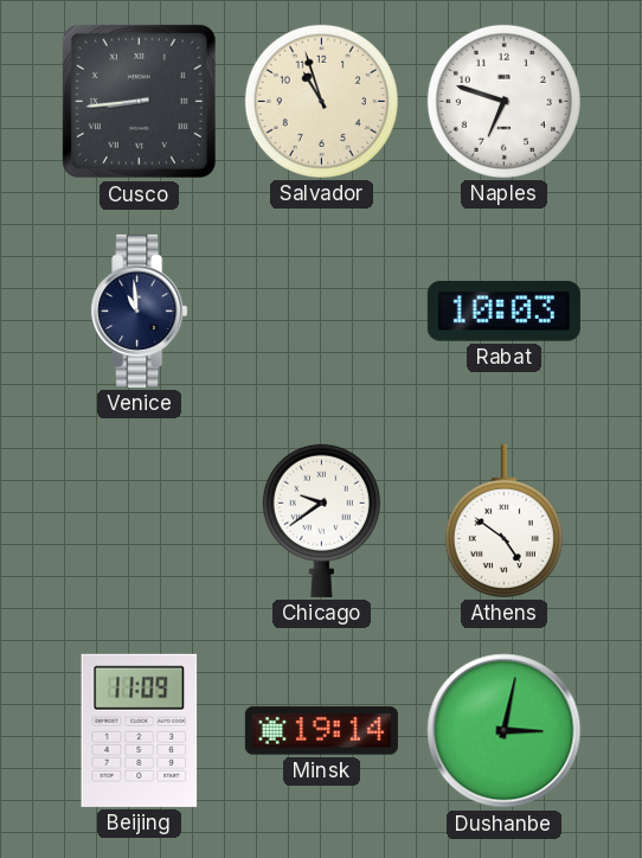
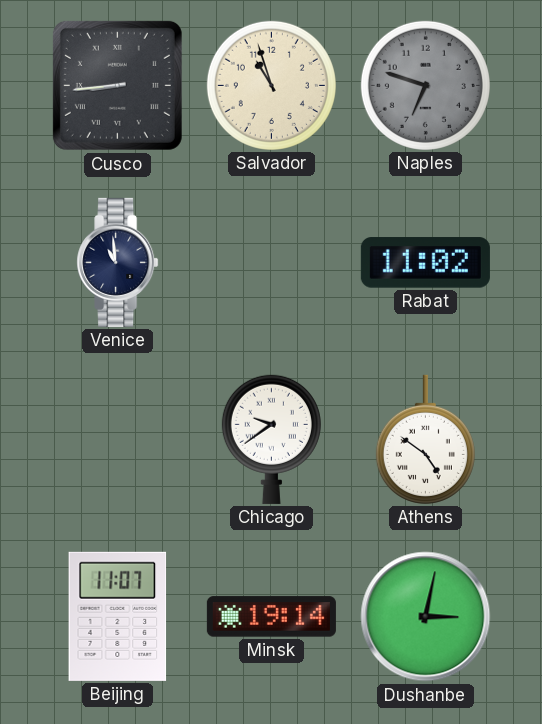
Naples dial: white -> grey
Rabat: 10:03 -> 11:02
Beijing: 11:09 -> 11:07
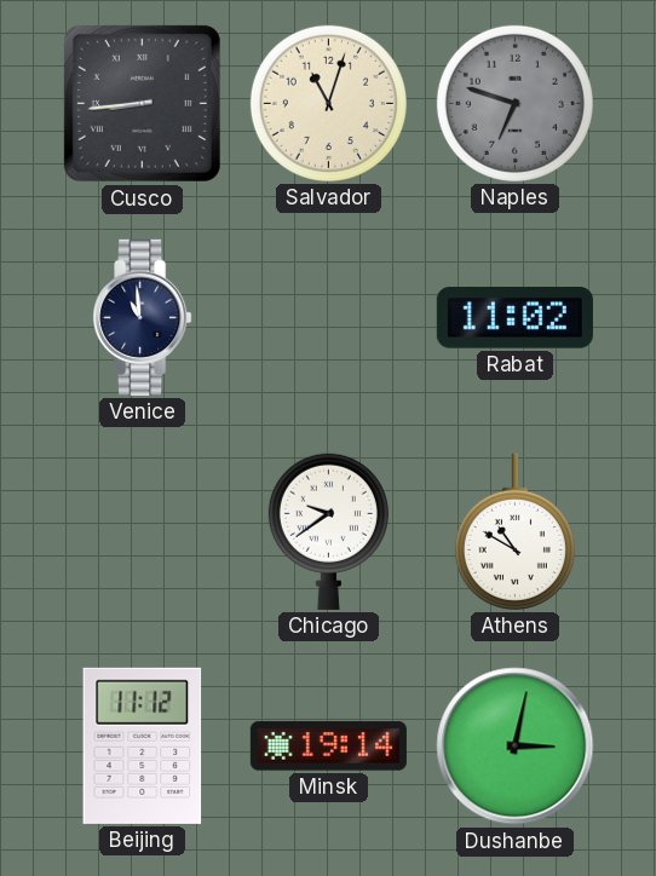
Salvador: 10:57 -> 11:03
Athens: 4:51 -> 10:50
Beijing: 11:07 -> 11:12
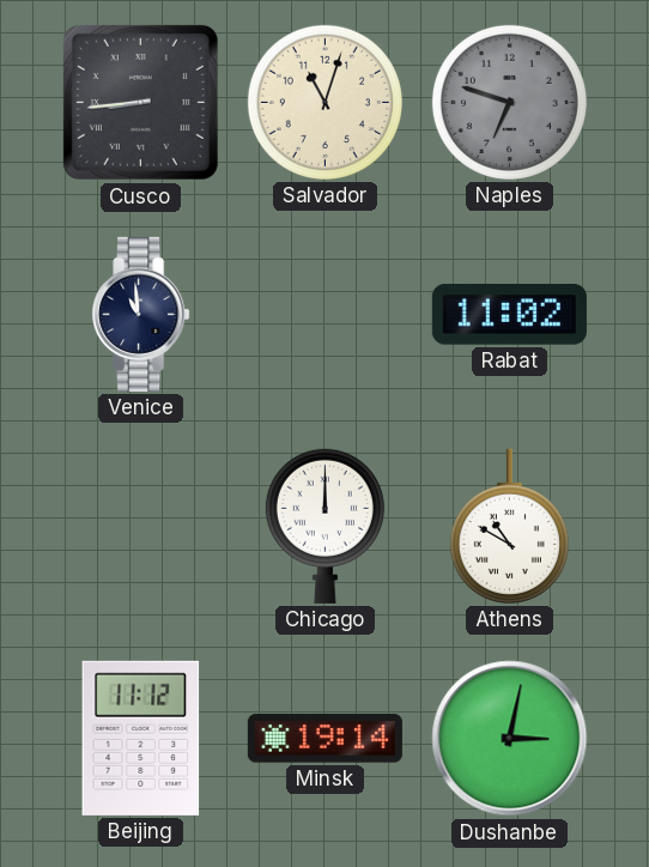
Chicago: 9:39 -> 12:00
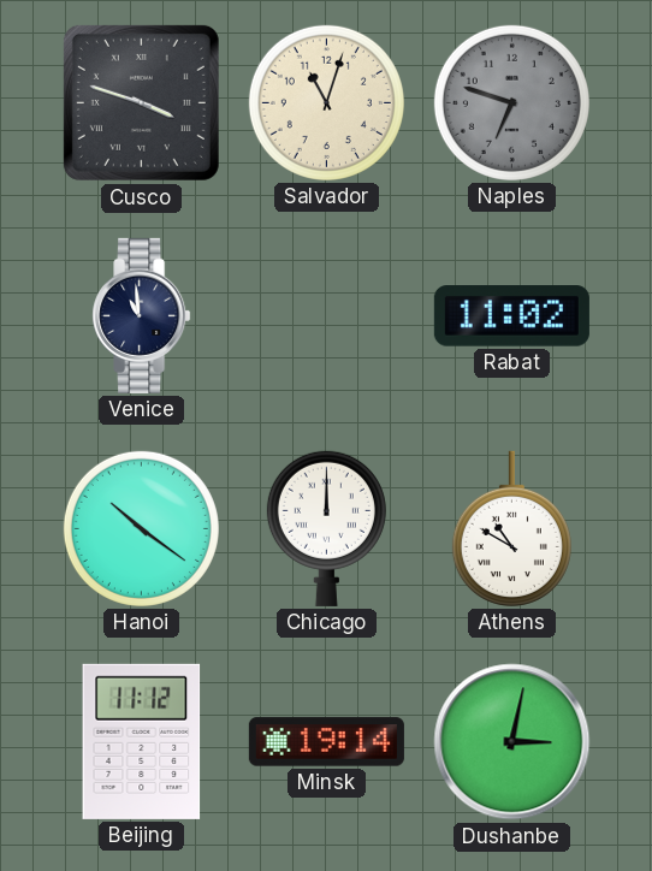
Cusco: 8:44 -> 3:48
Hanoi: none -> 10:21
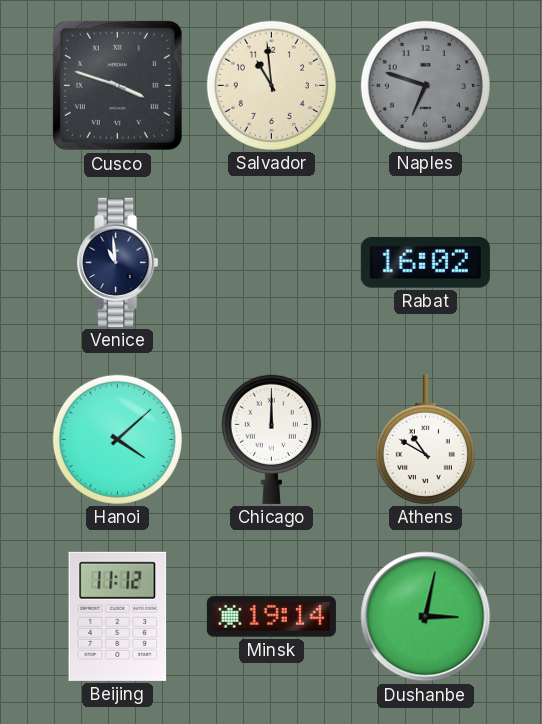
Salvador: 11:03 -> 10:59
Rabat: 11:02 -> 16:02
Hanoi: 10:21 -> 4:08
